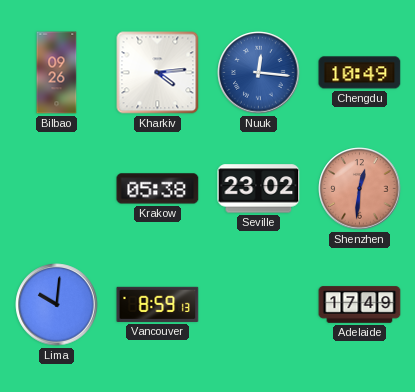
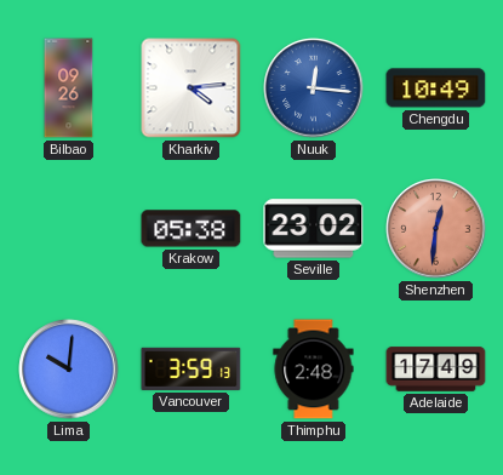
Vancouver: 8:59 -> 3:59
Thimphu: none -> 2:48
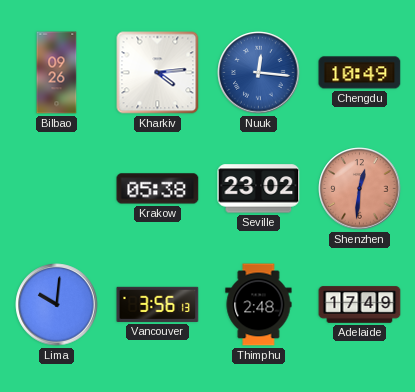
Vancouver: 3:59 -> 3:56
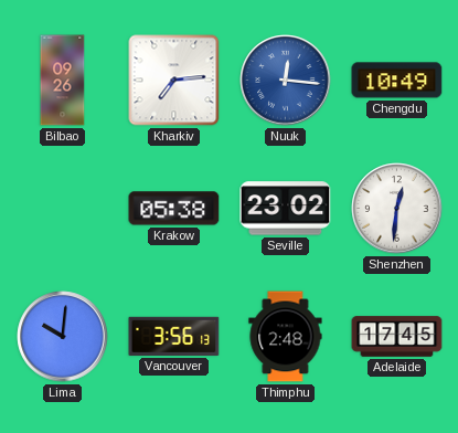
Kharkiv: 4:14 -> 7:14
Shenzhen dial: salmon -> white
Adelaide: 17:49 -> 17:45
